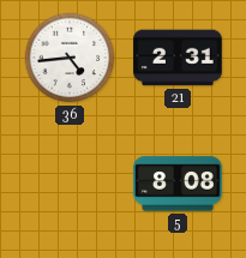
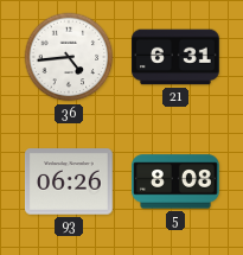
21: 2:31 -> 6:31
93: none -> 06:26
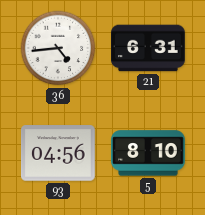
93: 06:26 -> 04:56
5: 8:08 -> 8:10
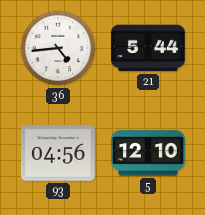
21: 6:31 -> 5:44
5: 8:10 -> 12:10
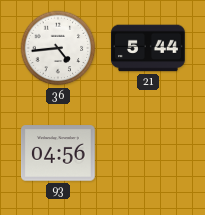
5: 12:10 -> none
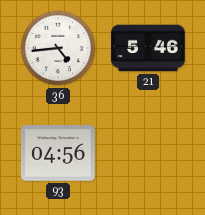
21: 5:44 -> 5:46
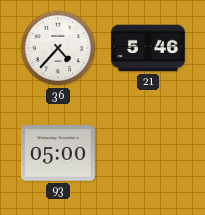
36: 4:44 -> 4:37
93: 04:56 -> 05:00
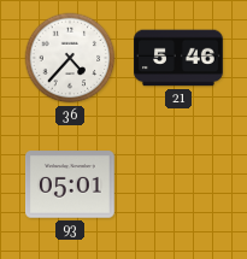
93: 05:00 -> 05:01
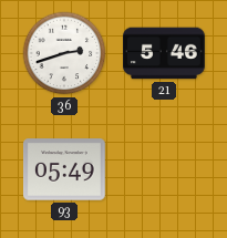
36: 4:37 -> 2:42
93: 05:01 -> 05:49
